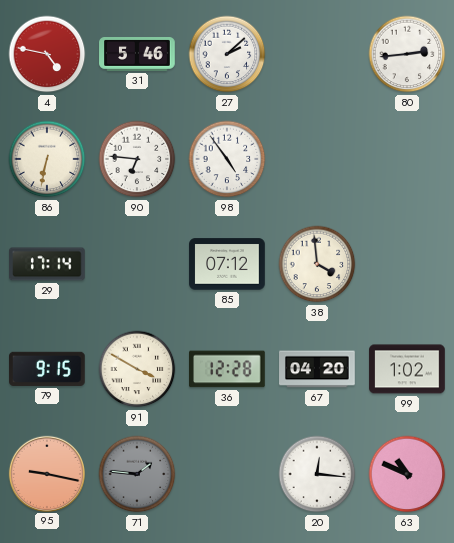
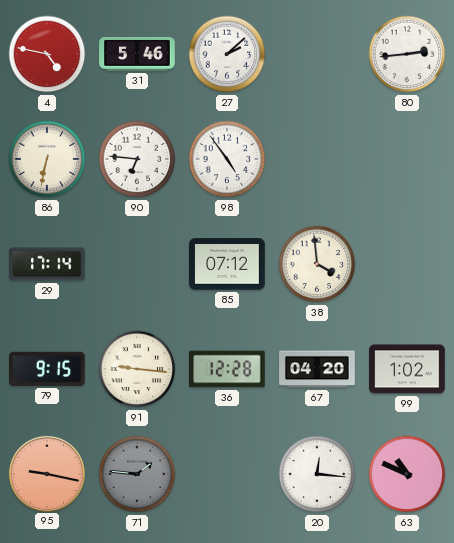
91: 3:50 -> 9:16
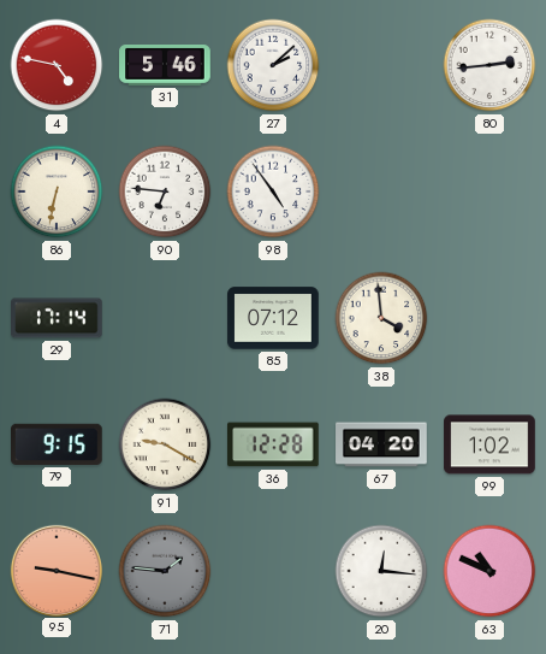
91: 9:16 -> 9:20
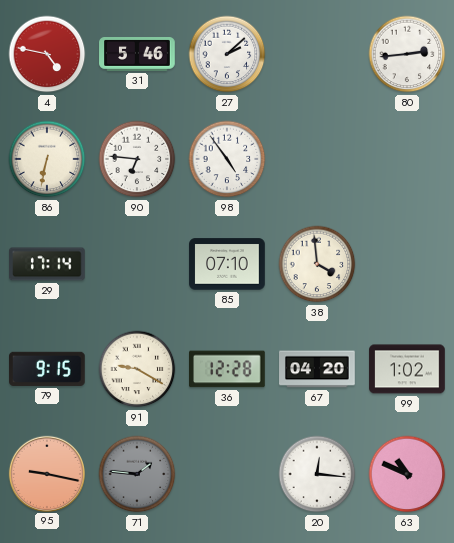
85: 07:12 -> 07:10
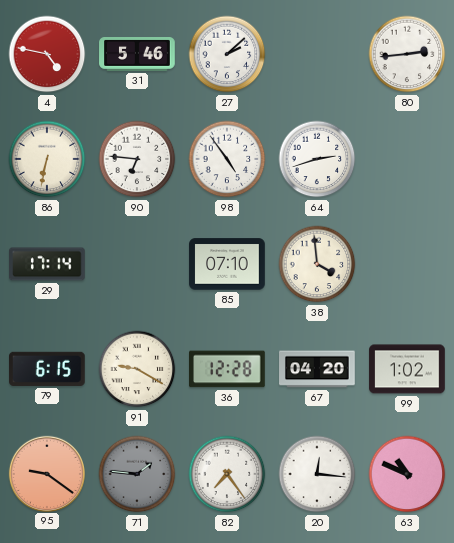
64: none -> 2:42
79: 9:15 -> 6:15
95: 9:17 -> 9:21
82: none -> 7:24
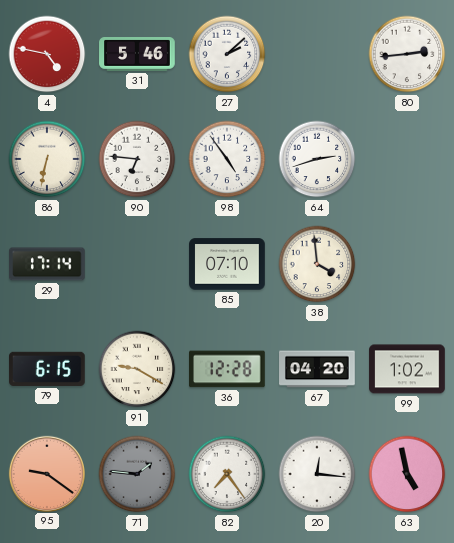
63: 10:49 -> 4:58
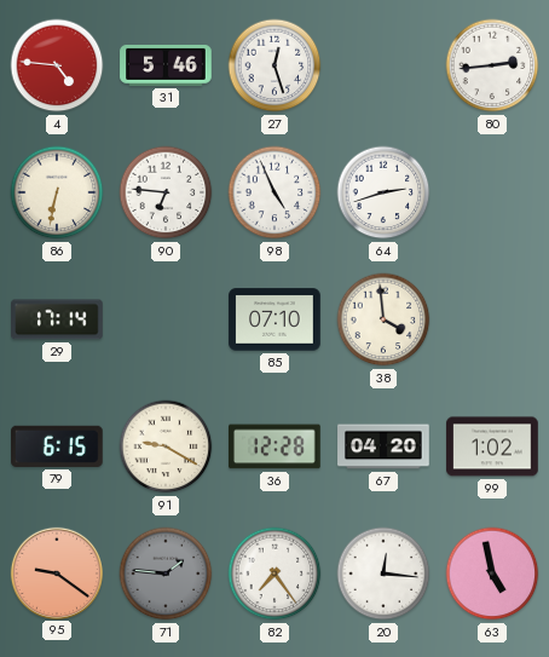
4: 4:47 -> 4:46
27: 2:08 -> 12:27
98: 4:54 -> 4:56
